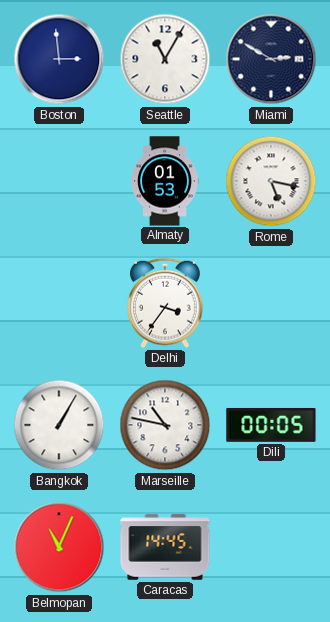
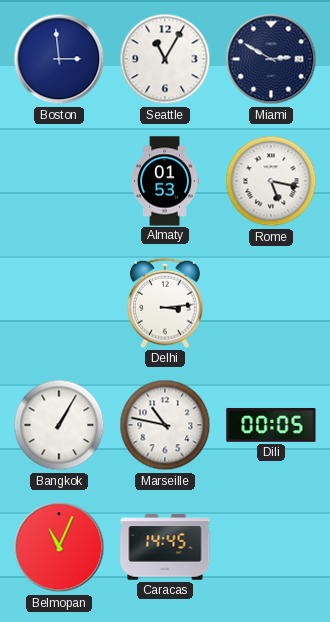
Delhi: 3:36 -> 3:14
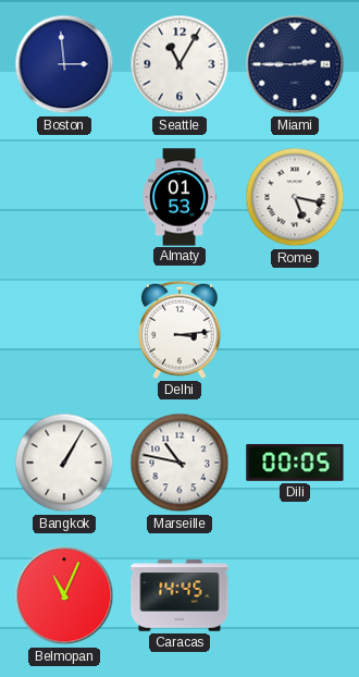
Miami: 2:50 -> 2:45
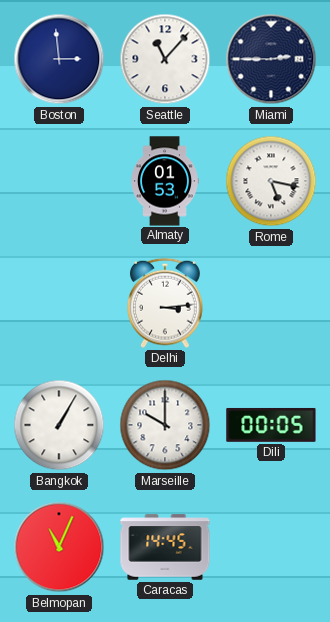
Seattle: 11:05 -> 11:07
Marseille: 10:47 -> 10:00
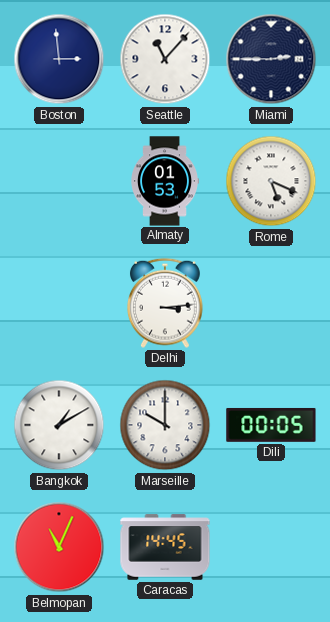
Rome: 5:17 -> 5:19
Bangkok: 1:05 -> 1:10
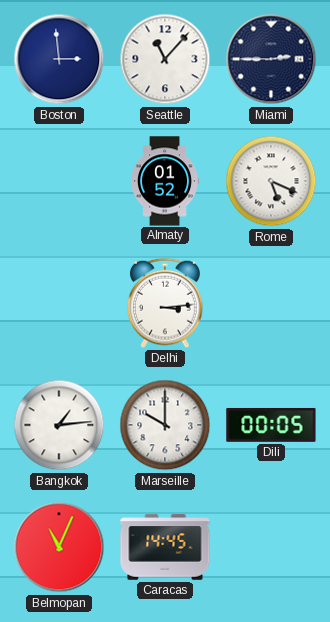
Almaty: 01:53 -> 01:52
Bangkok: 1:10 -> 1:14
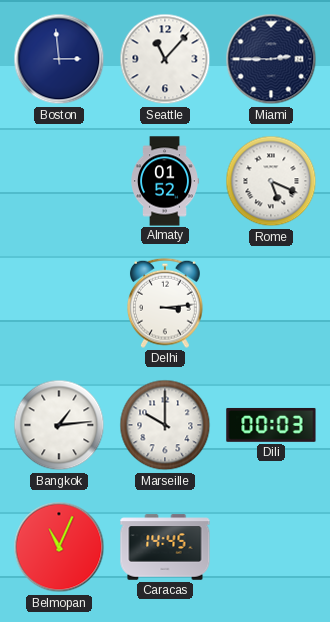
Dili: 00:05 -> 00:03
